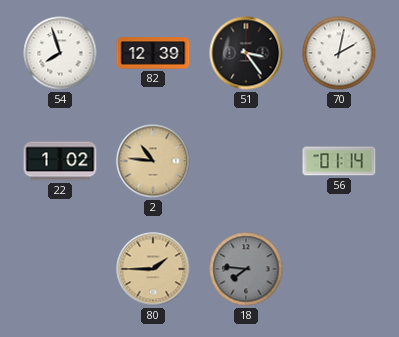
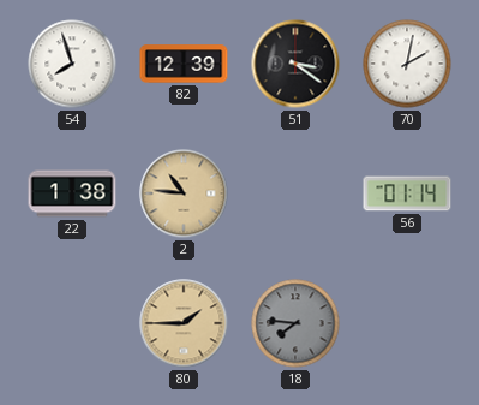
51: 3:24 -> 3:21
22: 1:02 -> 1:38
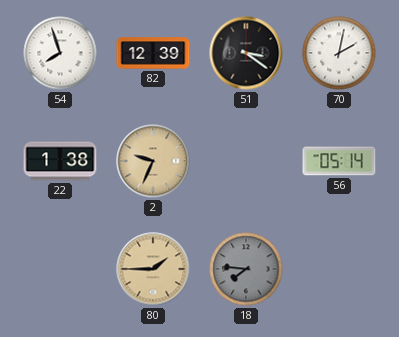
2: 10:46 -> 9:34
56: 01:14 -> 05:14
